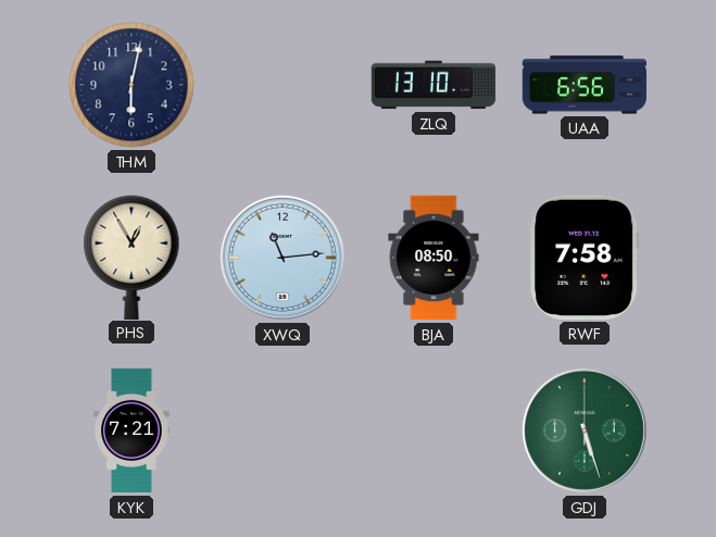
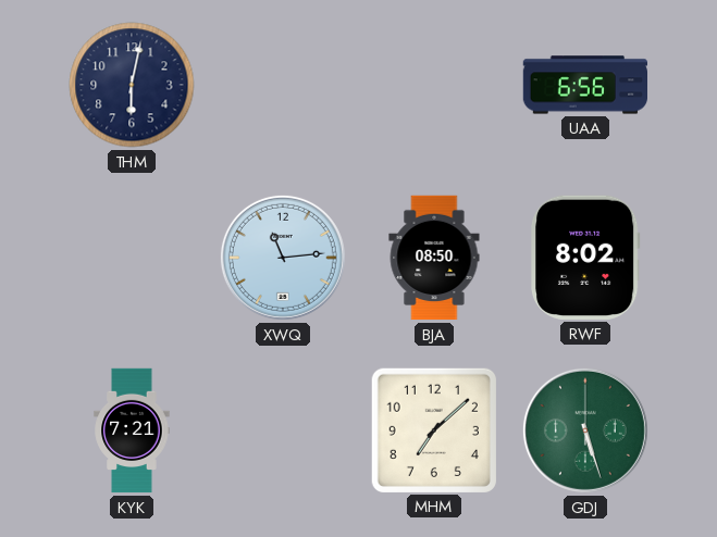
ZLQ: 13:10 -> none
PHS: 12:55 -> none
RWF: 7:58 -> 8:02
MHM: none -> 7:08
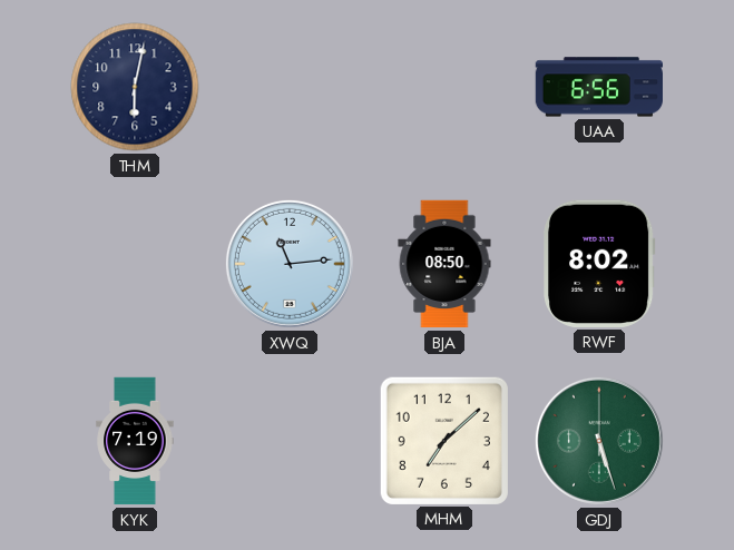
KYK: 7:21 -> 7:19
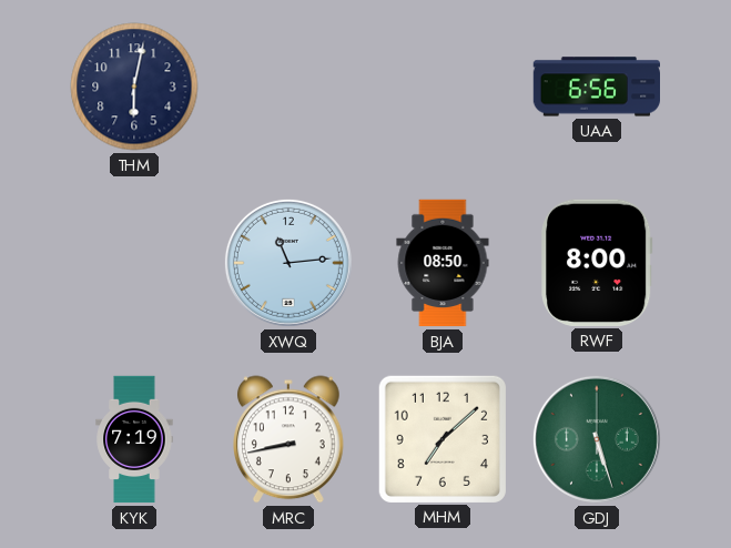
RWF: 8:02 -> 8:00
MRC: none -> 8:43
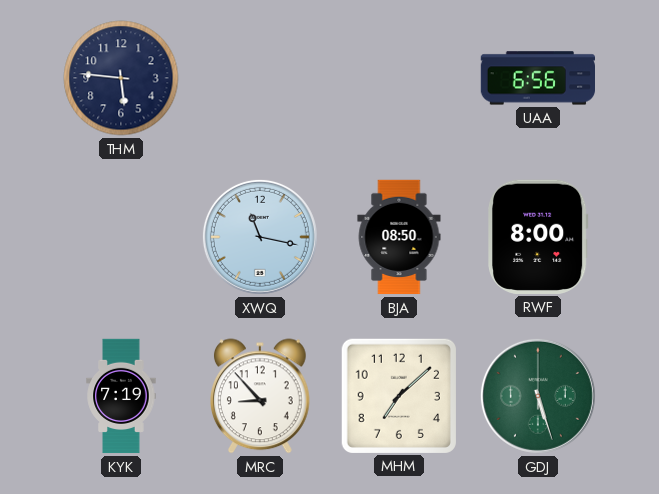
THM: 6:02 -> 5:46
XWQ: 11:14 -> 11:17
MRC: 8:43 -> 8:53
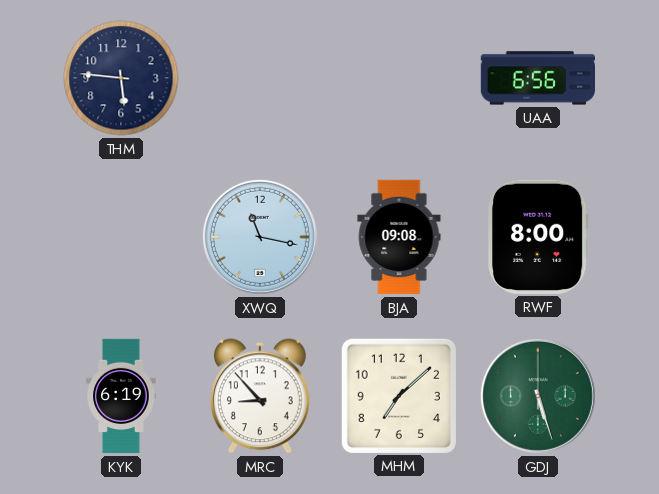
BJA: 08:50 -> 09:08
KYK: 7:19 -> 6:19
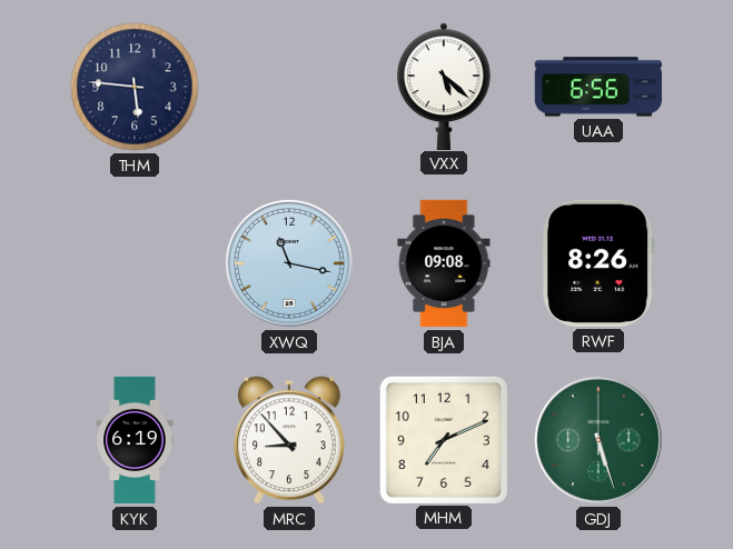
VXX: none -> 5:22
RWF: 8:00 -> 8:26
MHM: 7:08 -> 7:11
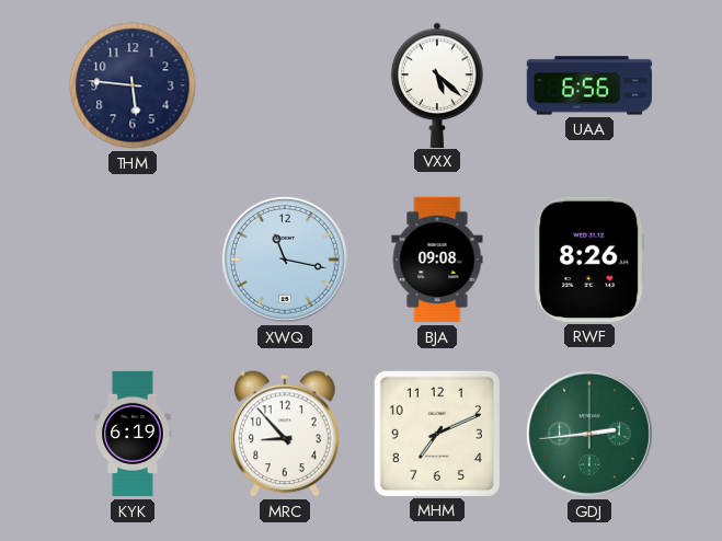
GDJ: 5:27 -> 2:44
